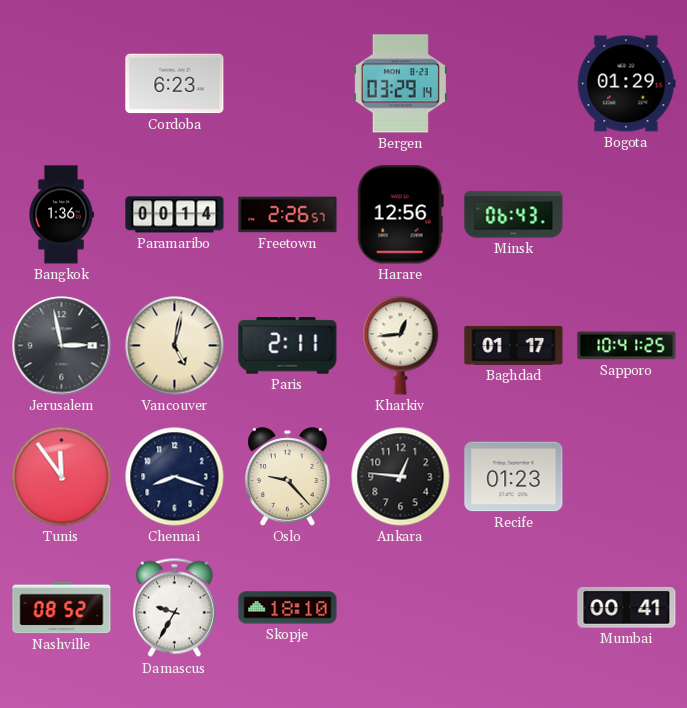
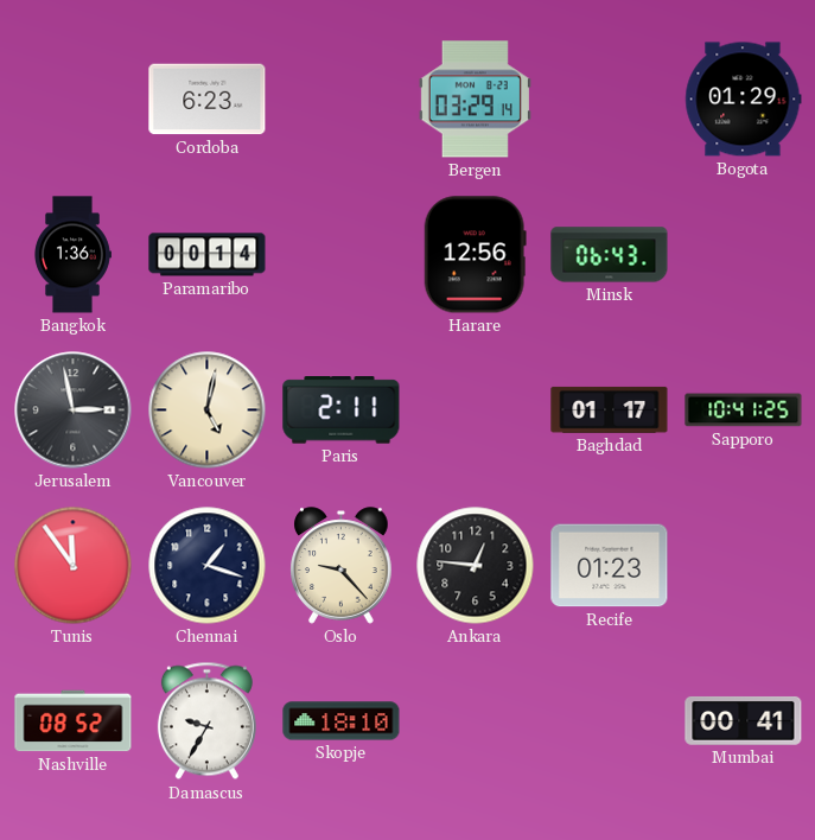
Freetown: 2:26 -> none
Kharkiv: 12:44 -> none
Chennai: 8:18 -> 1:18
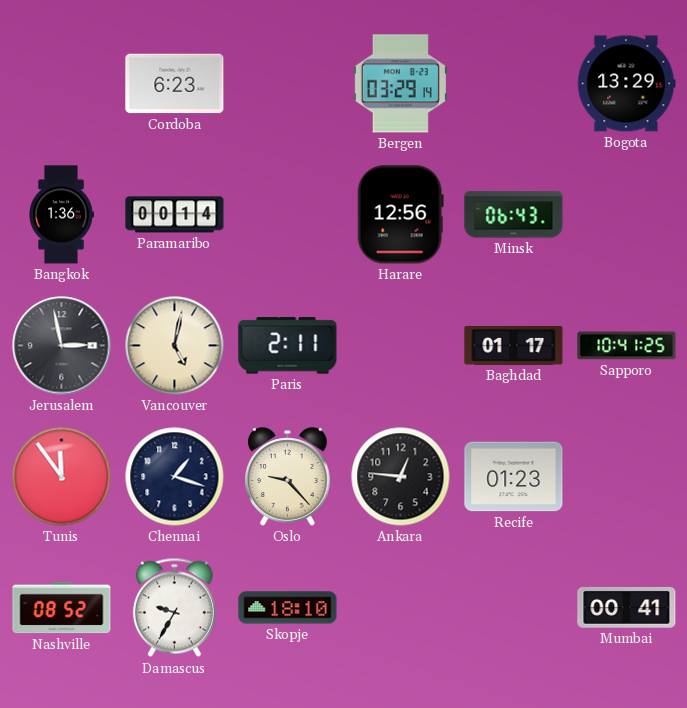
Bogota: 01:29 -> 13:29
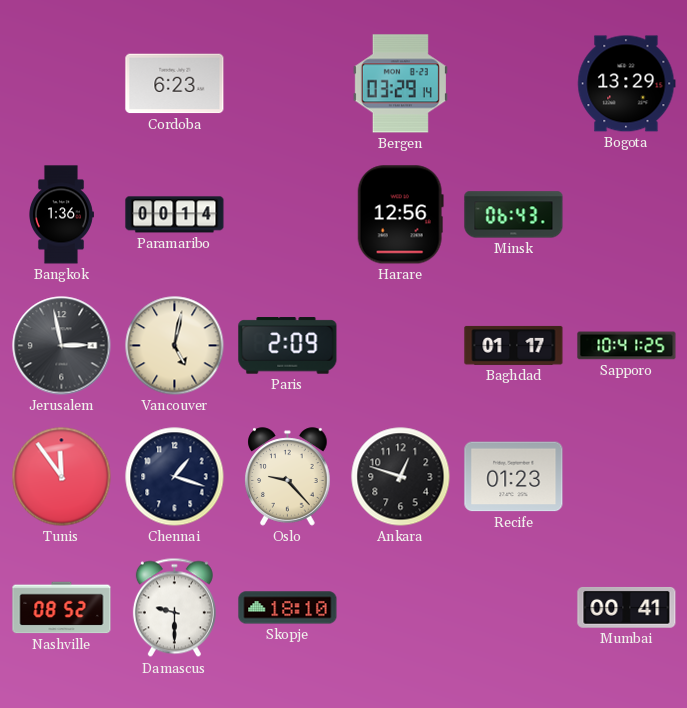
Paris: 2:11 -> 2:09
Ankara: 12:46 -> 12:48
Damascus: 9:35 -> 9:30
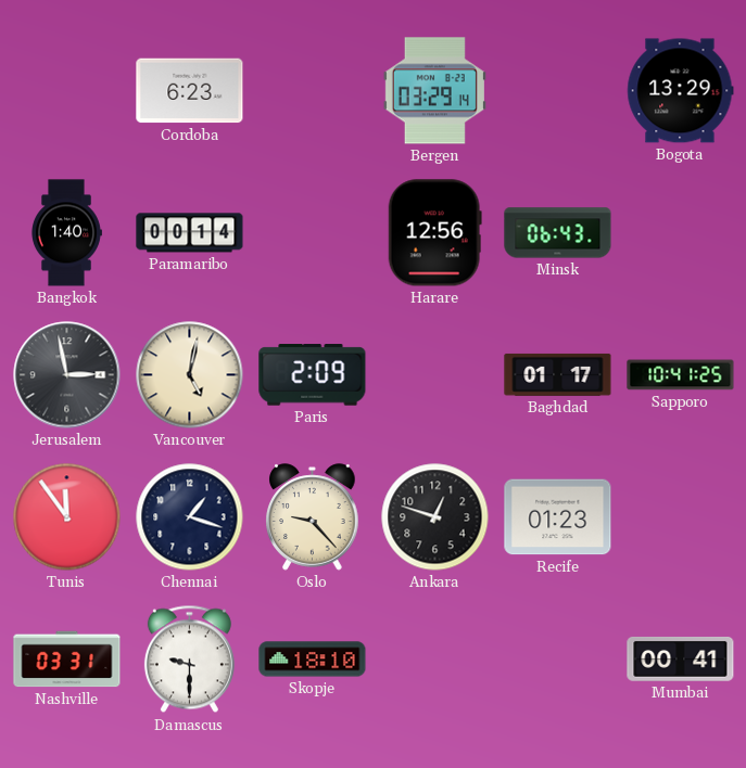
Bangkok: 1:36 -> 1:40
Nashville: 08:52 -> 03:31
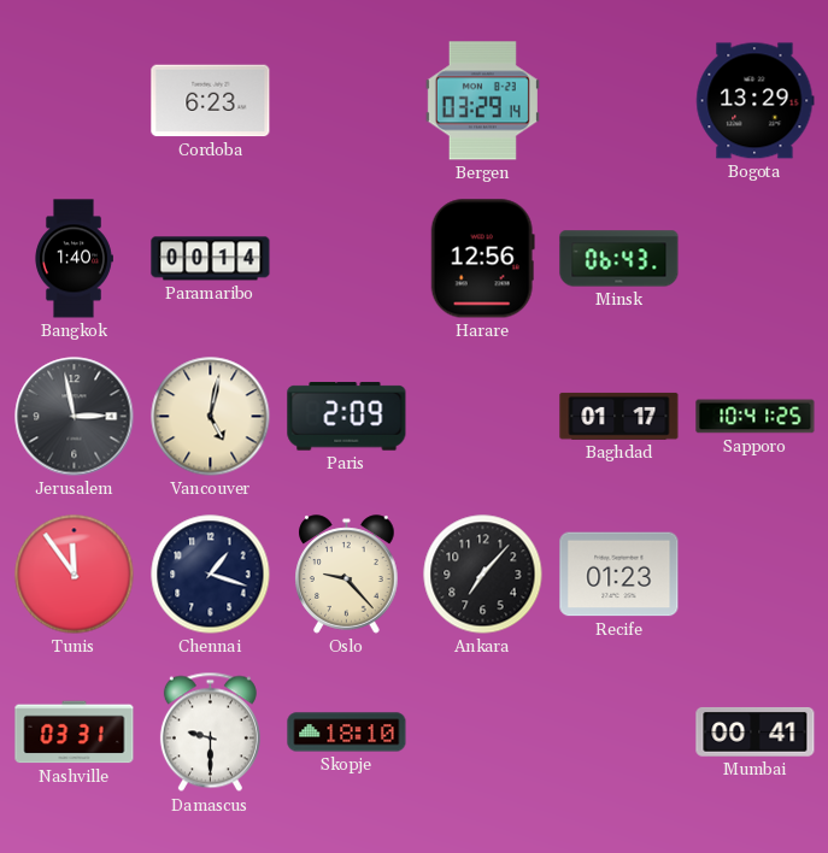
Ankara: 12:48 -> 7:07
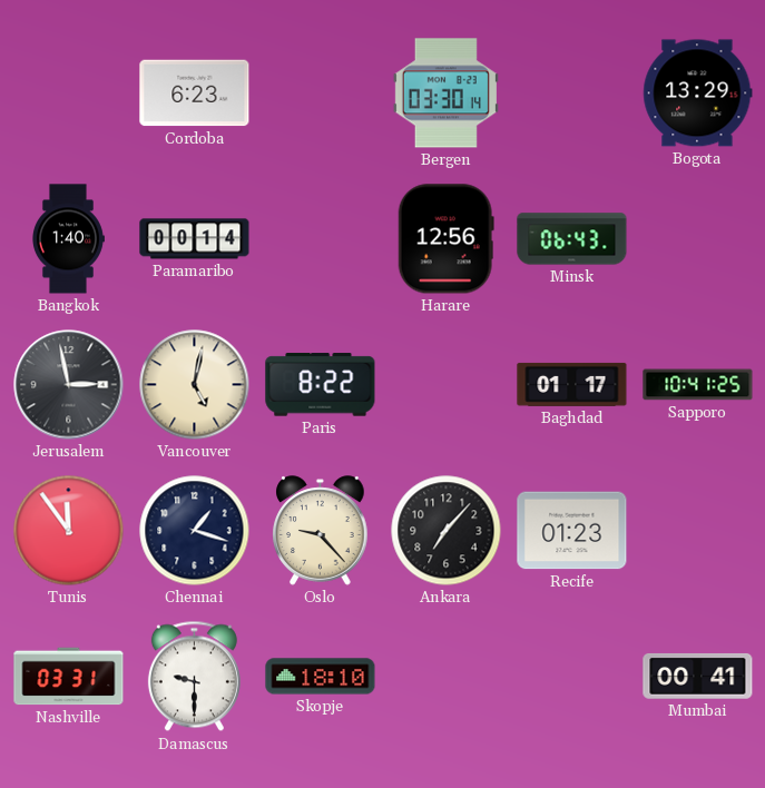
Bergen: 03:29 -> 03:30
Paris: 2:09 -> 8:22
